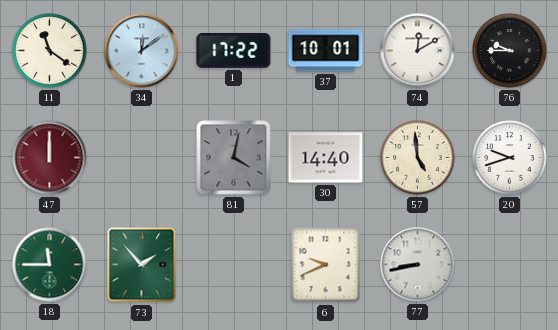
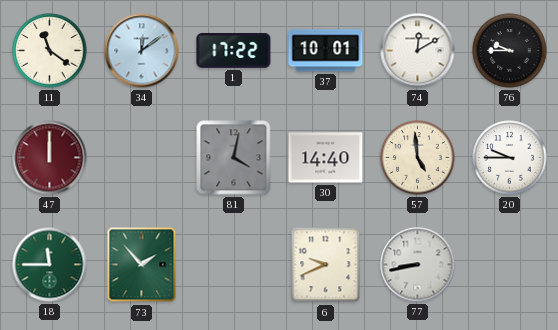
20: 9:42 -> 9:45
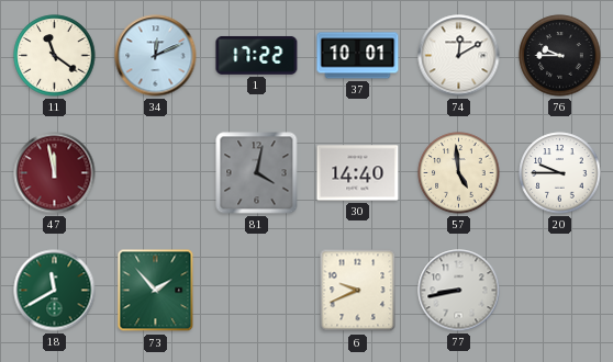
34: 12:09 -> 12:11
47: 12:00 -> 11:58
18: 11:45 -> 11:40
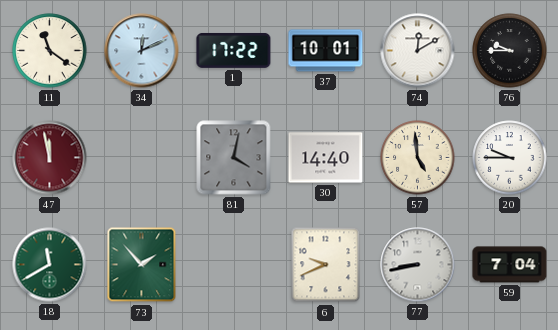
59: none -> 7:04
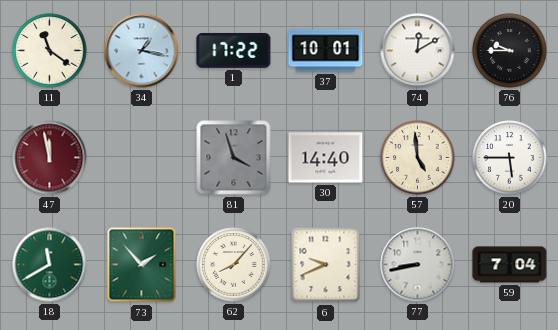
34: 12:11 -> 1:17
81: 4:02 -> 3:57
20: 9:45 -> 5:45
62: none -> 8:07
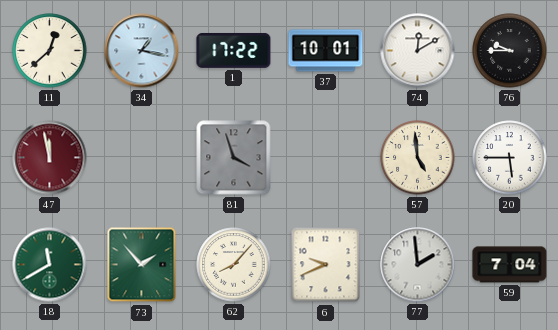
11: 11:21 -> 12:38
30: 14:40 -> none
77: 8:43 -> 1:59
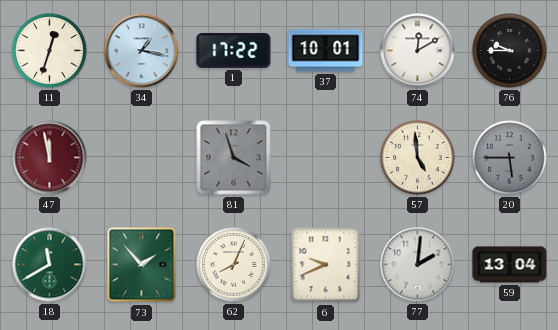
11: 12:38 -> 12:33
20 dial: white -> grey
62: 8:07 -> 8:04
77: 1:59 -> 2:01
59: 7:04 -> 13:04
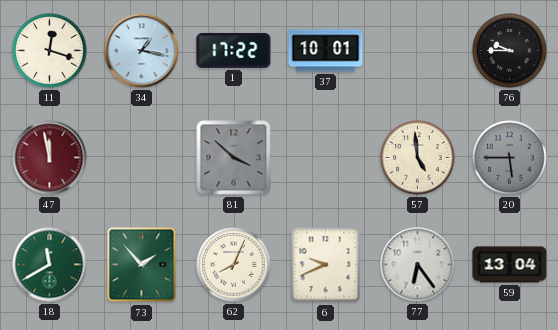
11: 12:33 -> 12:18
74: 12:10 -> none
81: 3:57 -> 3:52
77: 2:01 -> 6:24
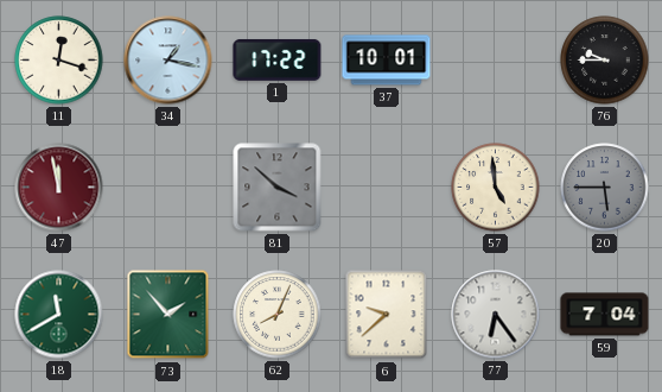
6: 9:41 -> 9:38
59: 13:04 -> 7:04
